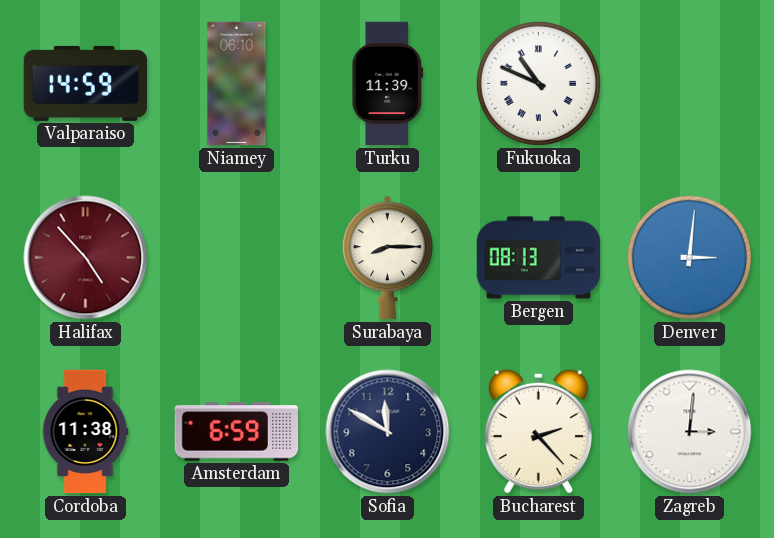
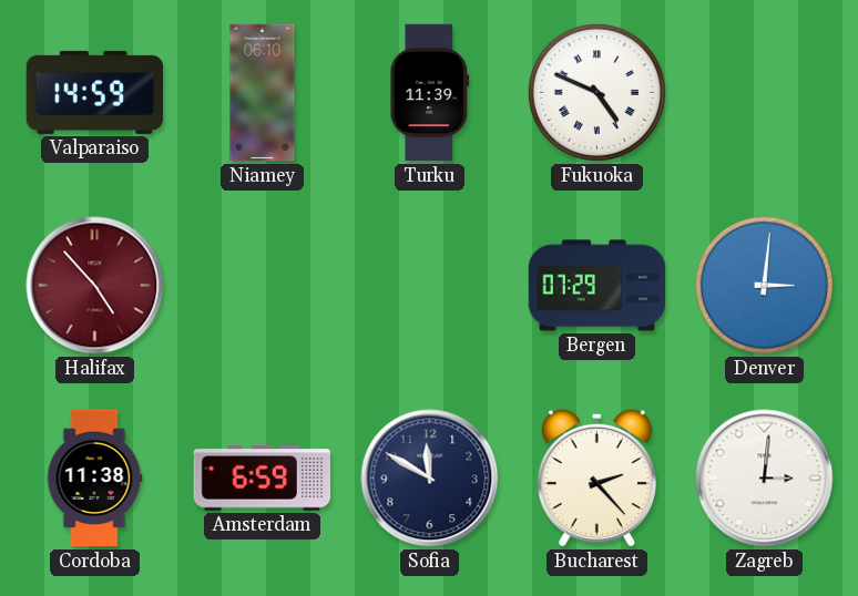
Fukuoka: 10:49 -> 4:49
Surabaya: 8:15 -> none
Bergen: 08:13 -> 07:29
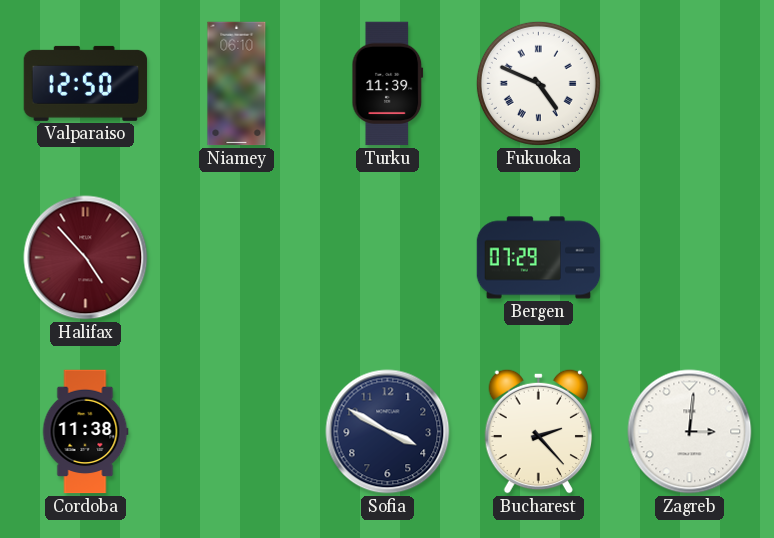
Valparaiso: 14:59 -> 12:50
Denver: 3:01 -> none
Amsterdam: 6:59 -> none
Sofia: 11:50 -> 3:50
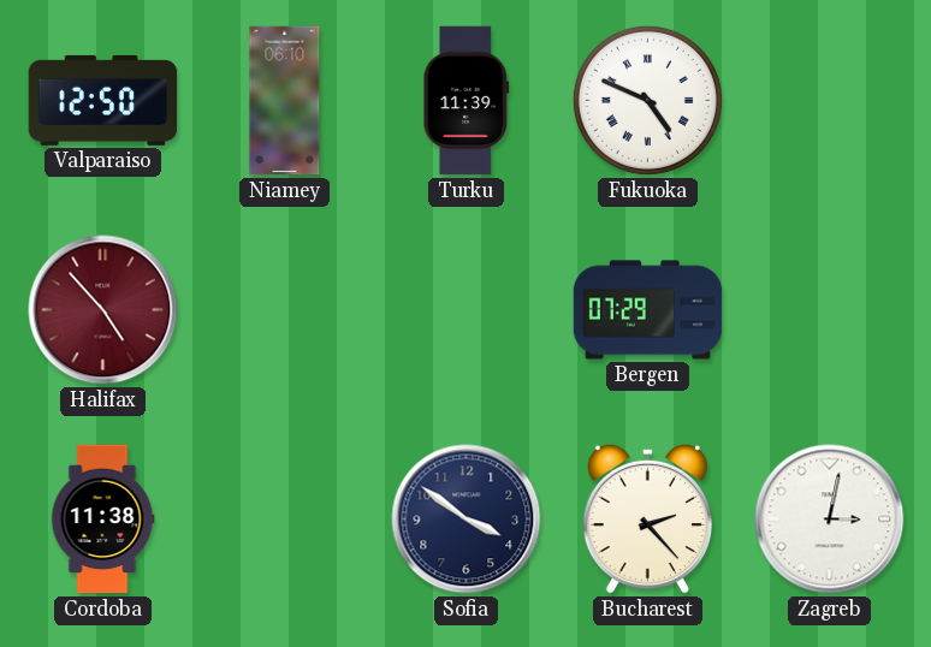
Sofia: 3:50 -> 3:51
Zagreb: 3:01 -> 3:02
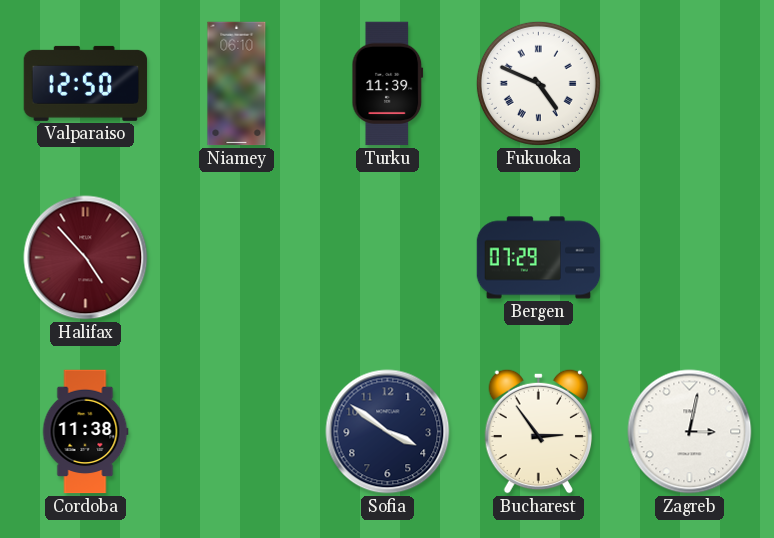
Bucharest: 2:23 -> 2:54
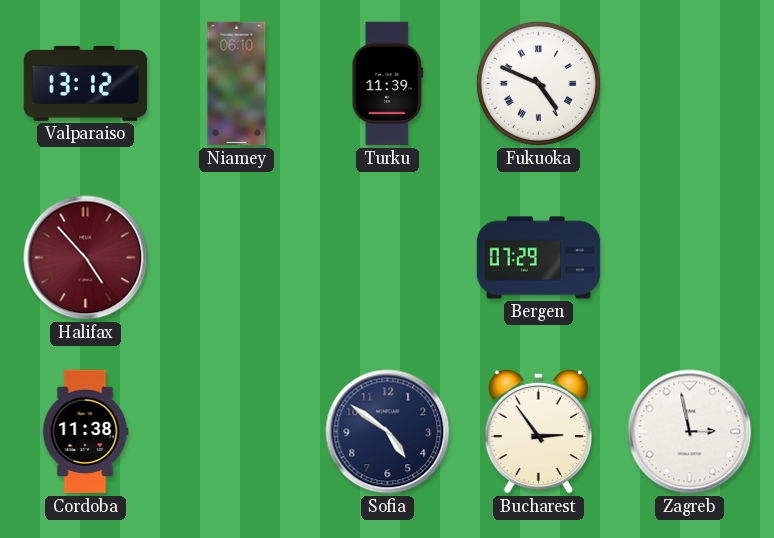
Valparaiso: 12:50 -> 13:12
Sofia: 3:51 -> 4:51
Zagreb: 3:02 -> 2:58
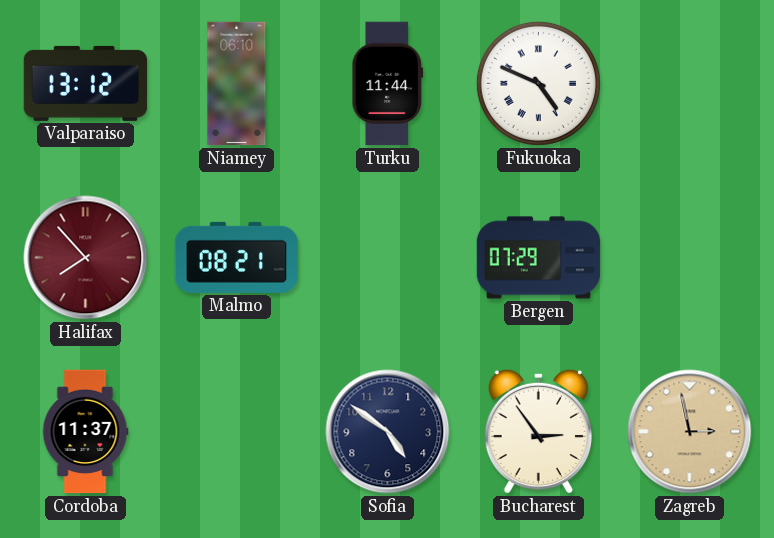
Turku: 11:39 -> 11:44
Halifax: 4:53 -> 7:53
Malmo: none -> 08:21
Cordoba: 11:38 -> 11:37
Zagreb dial: white -> champagne
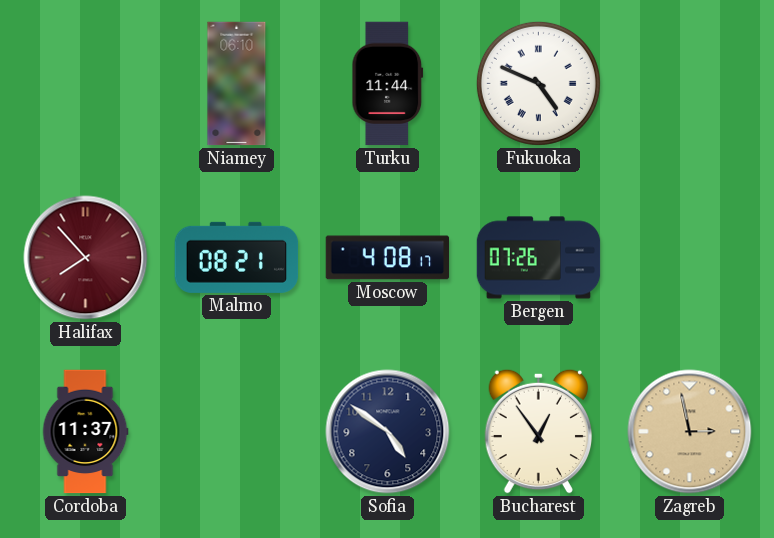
Valparaiso: 13:12 -> none
Moscow: none -> 4:08
Bergen: 07:29 -> 07:26
Bucharest: 2:54 -> 12:54
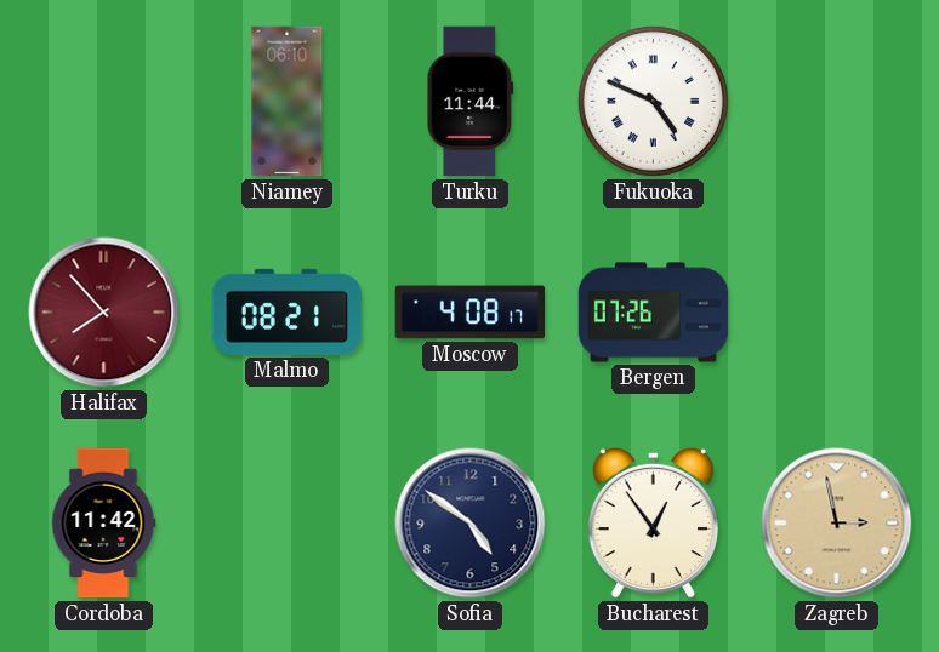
Cordoba: 11:37 -> 11:42
